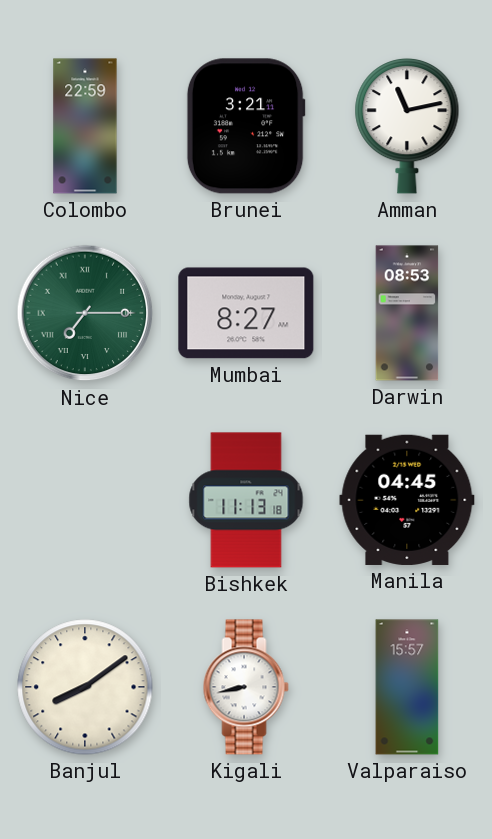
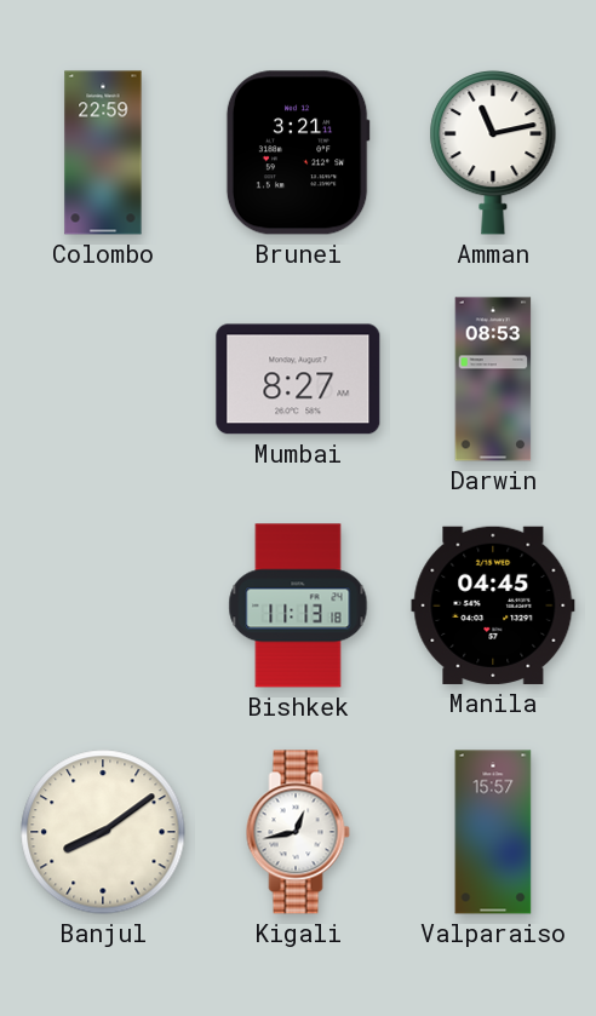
Nice: 7:15 -> none
Kigali: 8:43 -> 12:43
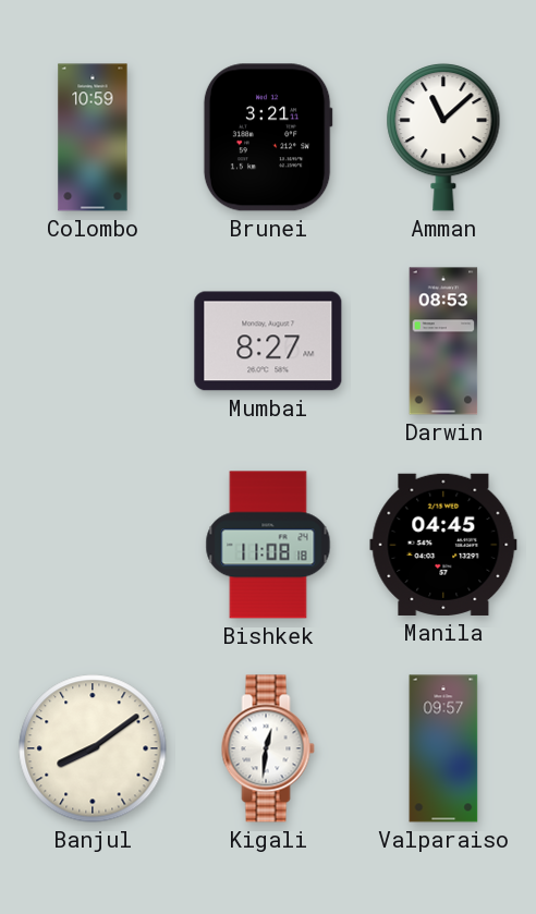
Colombo: 22:59 -> 10:59
Amman: 11:13 -> 11:08
Bishkek: 11:13 -> 11:08
Kigali: 12:43 -> 12:31
Valparaiso: 15:57 -> 09:57
